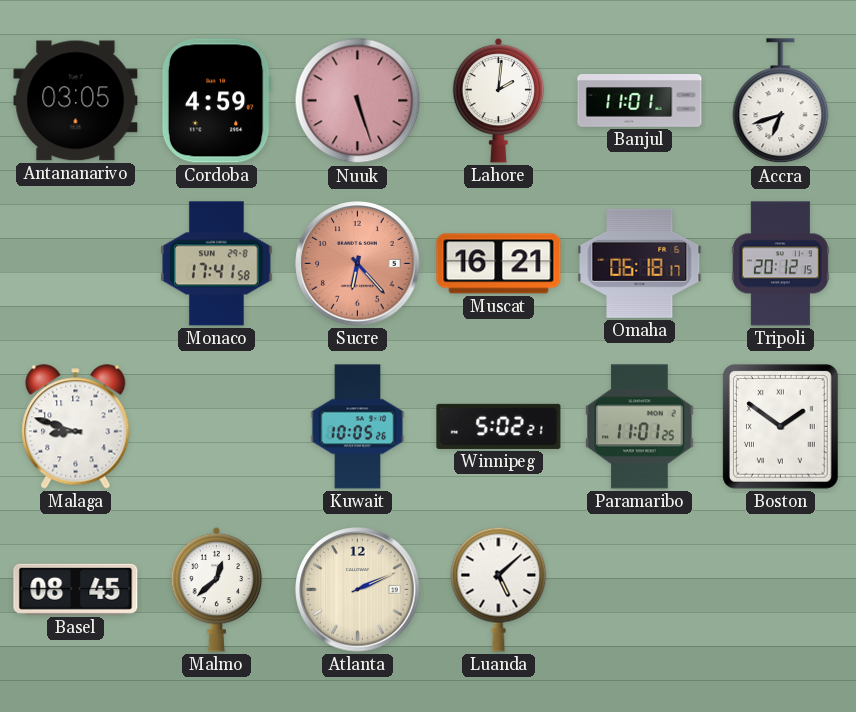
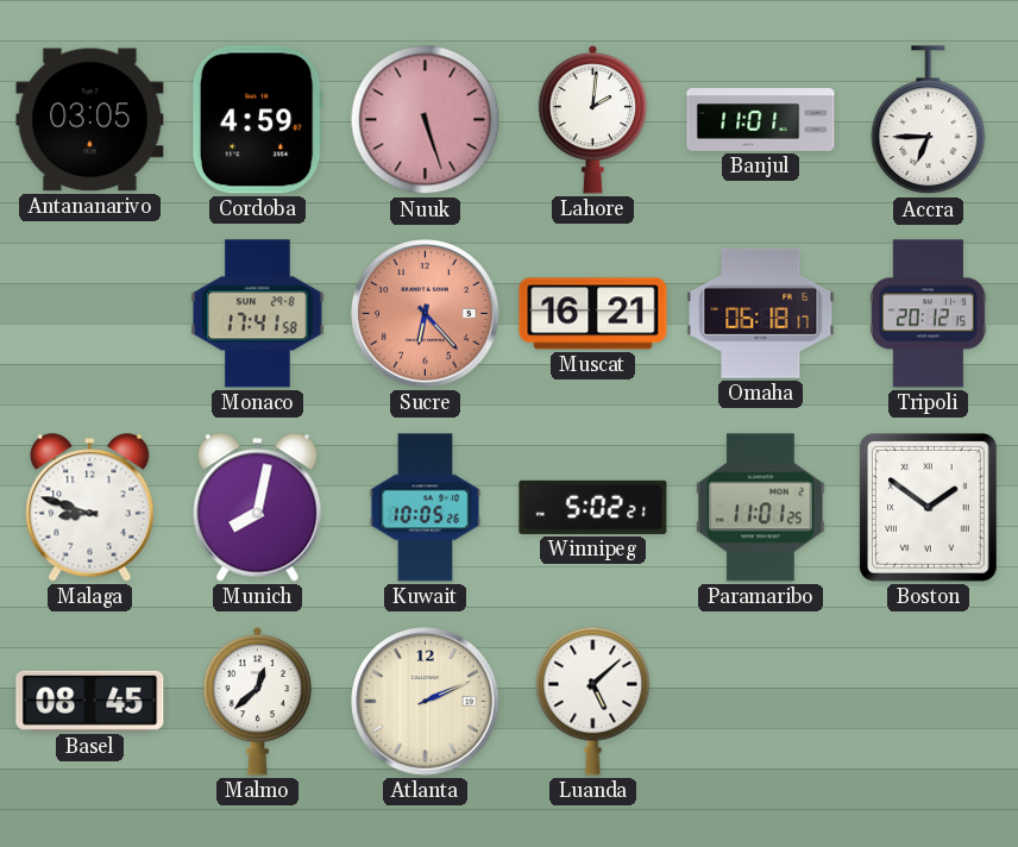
Accra: 6:42 -> 6:45
Munich: none -> 8:02
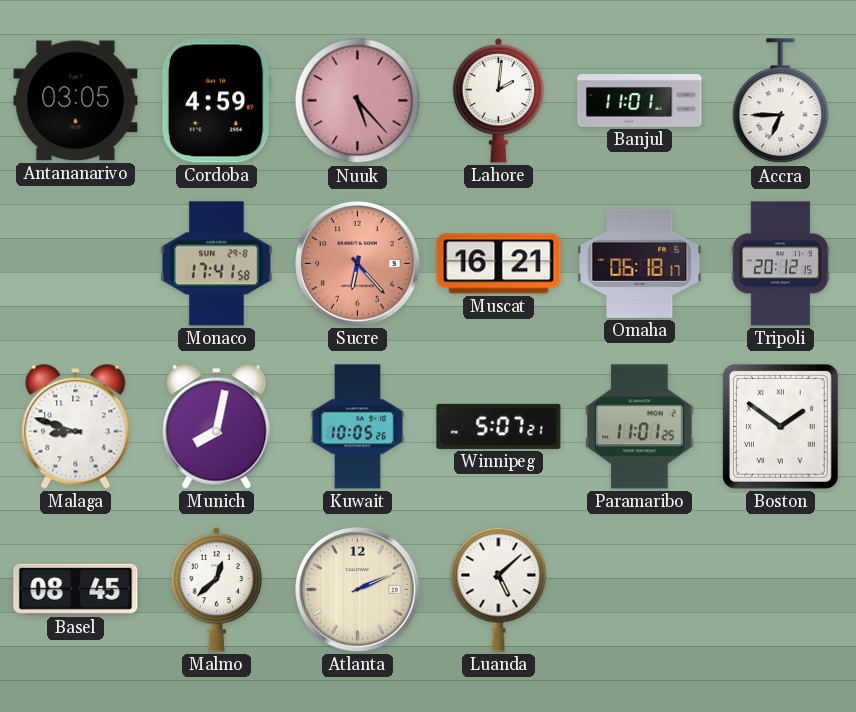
Nuuk: 5:27 -> 5:23
Winnipeg: 5:02 -> 5:07
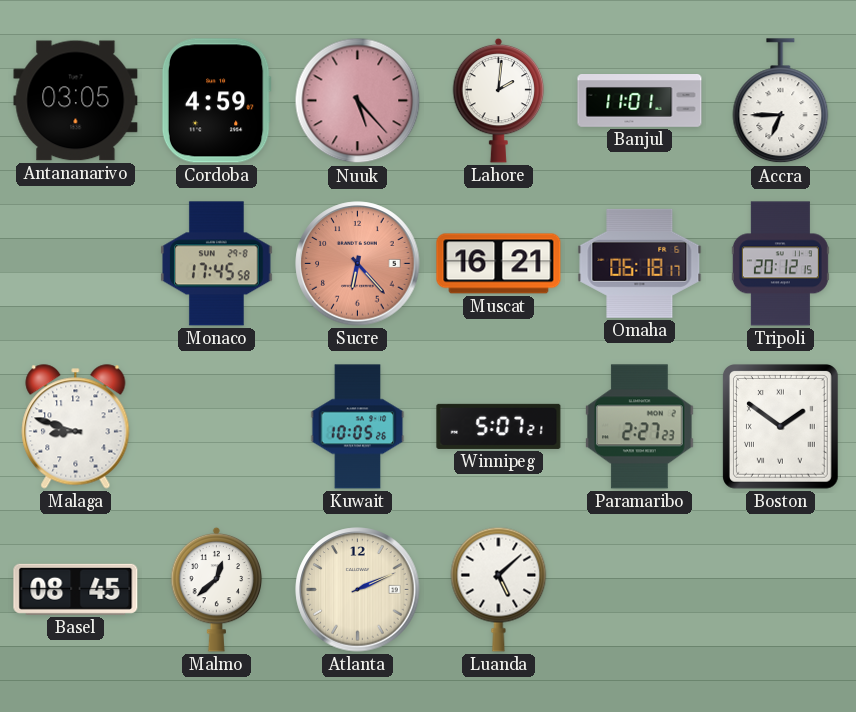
Monaco: 17:41 -> 17:45
Munich: 8:02 -> none
Paramaribo: 11:01 -> 2:27
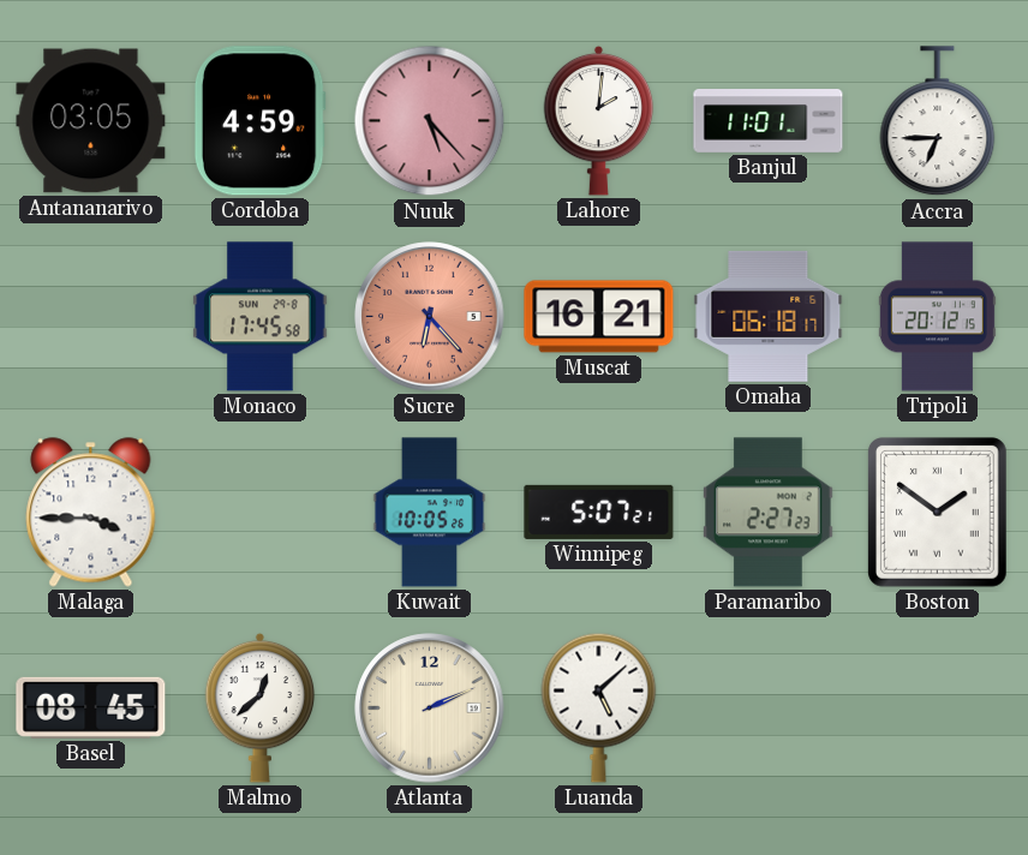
Malaga: 8:48 -> 3:45
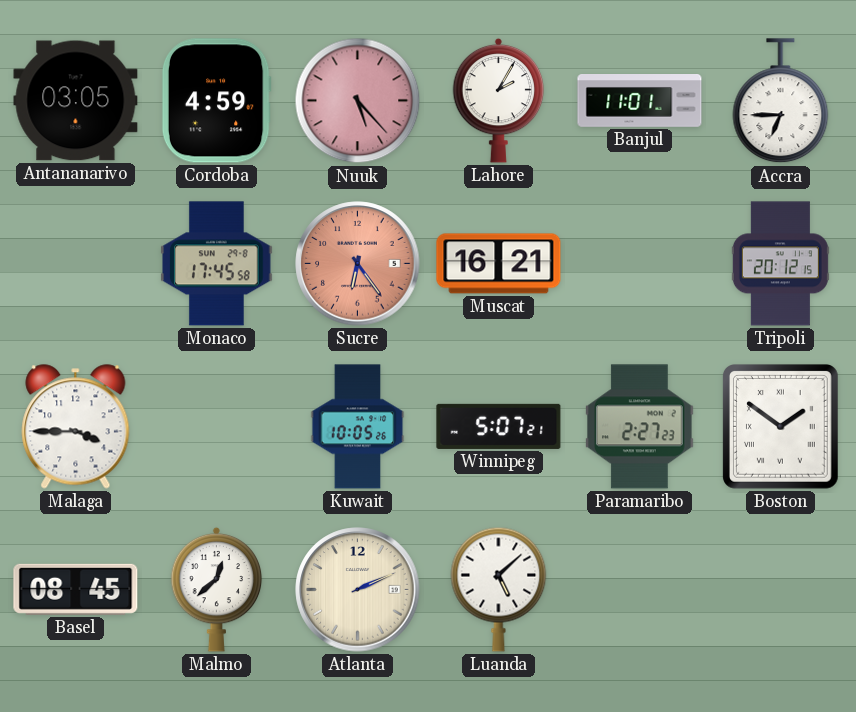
Lahore: 2:01 -> 2:05
Sucre: 6:23 -> 6:24
Omaha: 06:18 -> none
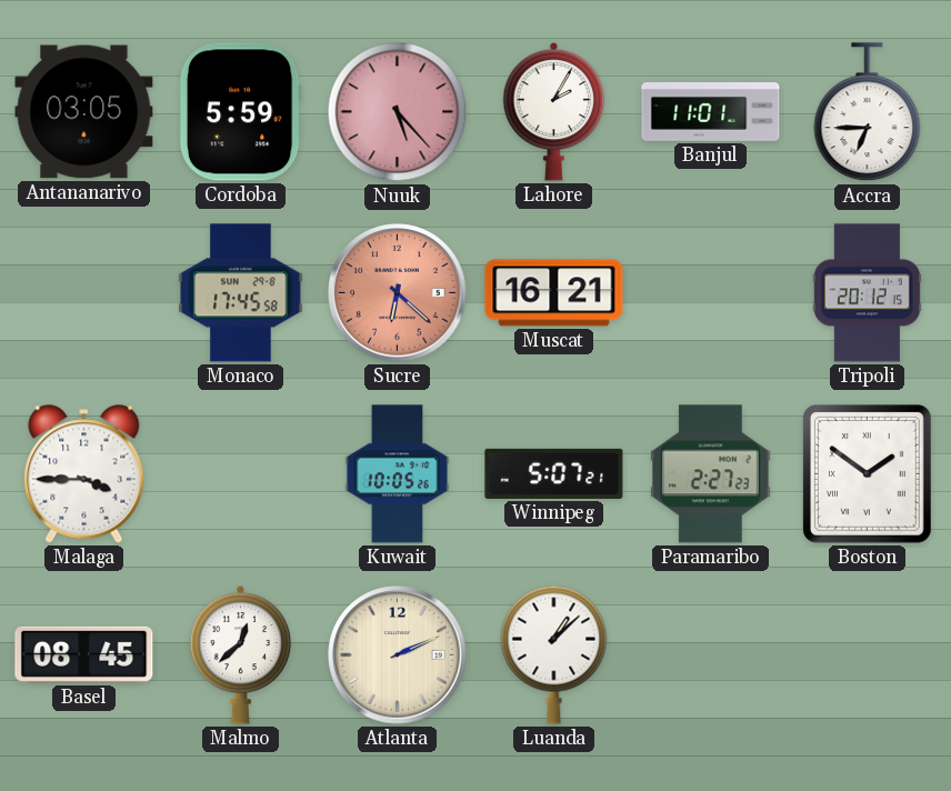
Cordoba: 4:59 -> 5:59
Sucre: 6:24 -> 6:22
Luanda: 5:08 -> 1:08
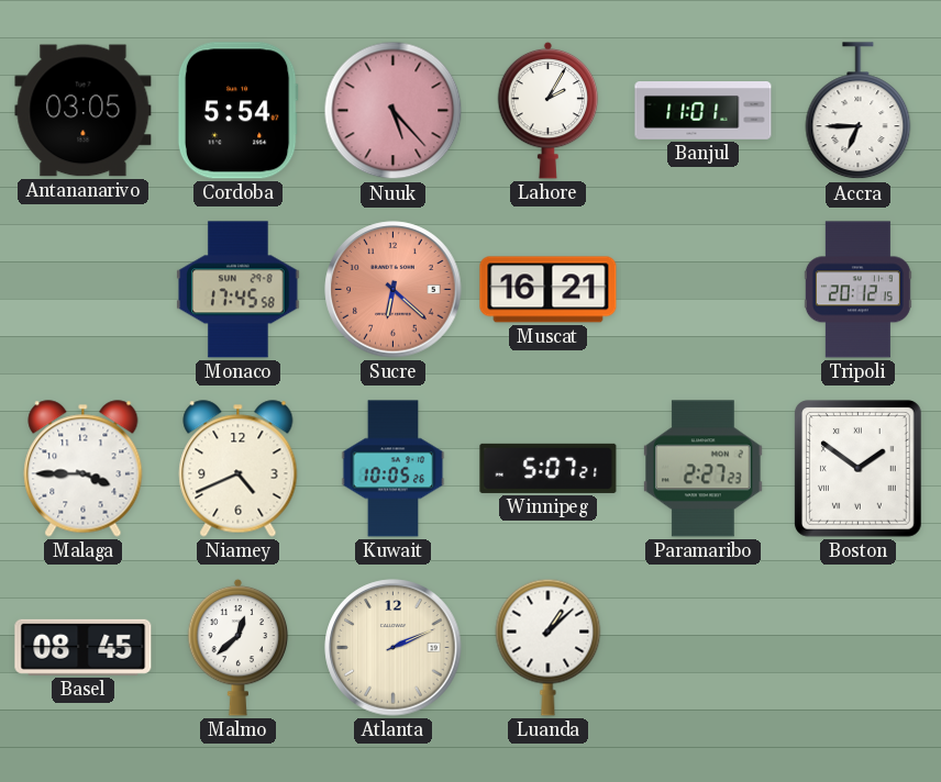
Cordoba: 5:59 -> 5:54
Niamey: none -> 4:41
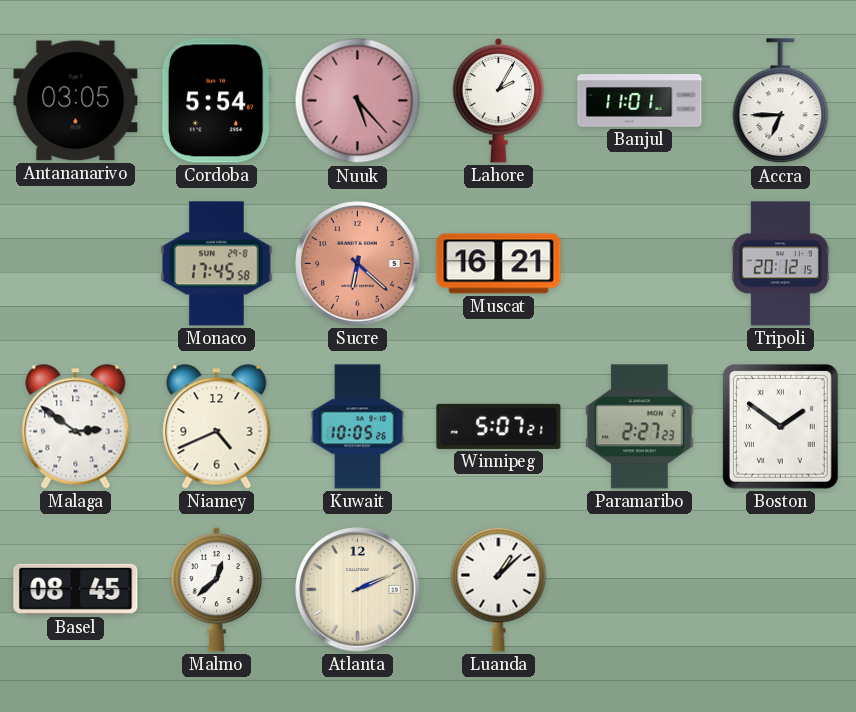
Malaga: 3:45 -> 2:51
